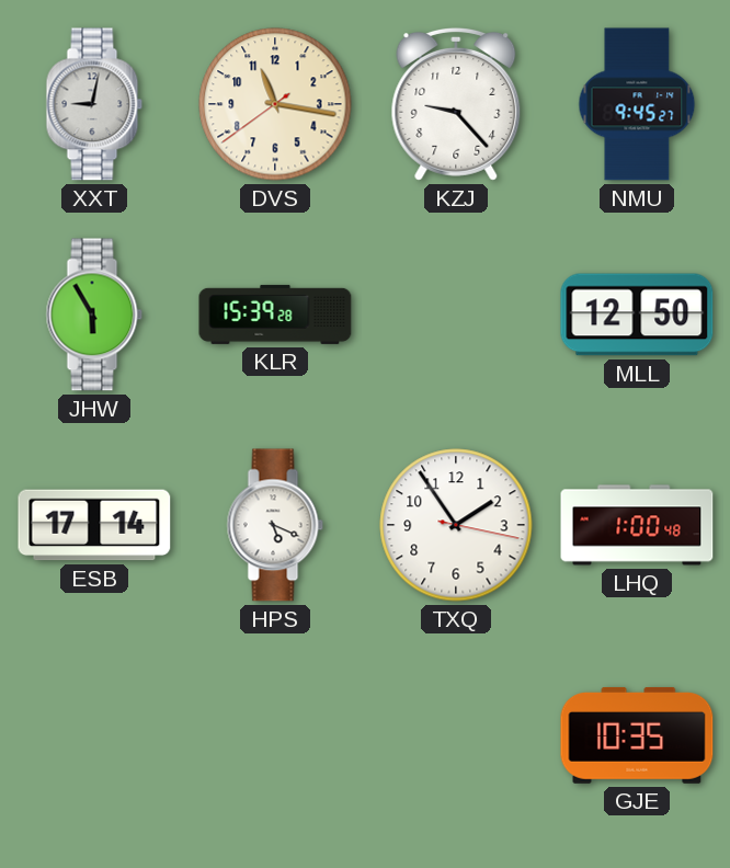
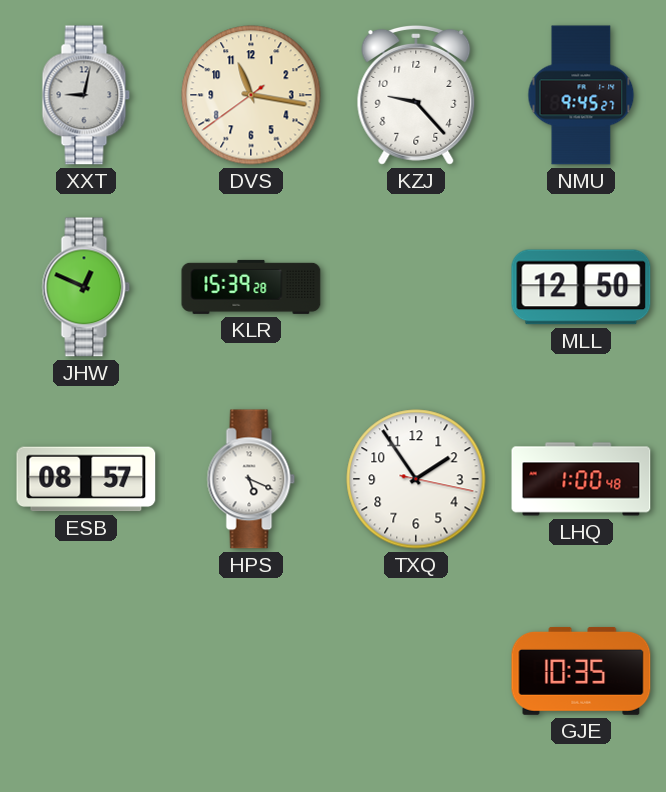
JHW: 5:55 -> 12:49
ESB: 17:14 -> 08:57
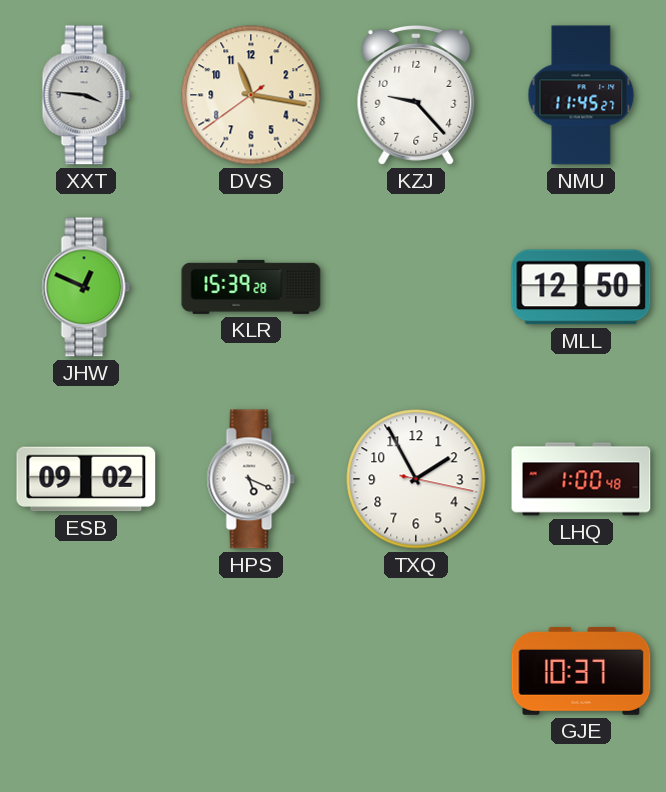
XXT: 9:02 -> 3:46
NMU: 9:45 -> 11:45
ESB: 08:57 -> 09:02
TXQ: 1:54 -> 1:55
GJE: 10:35 -> 10:37
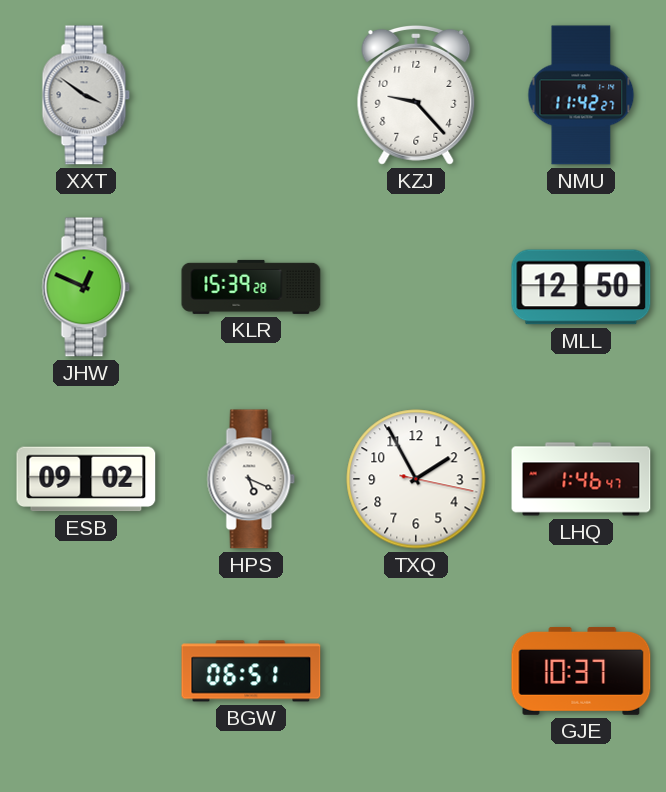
XXT: 3:46 -> 3:51
DVS: 11:16 -> none
NMU: 11:45 -> 11:42
LHQ: 1:00 -> 1:46
BGW: none -> 06:51
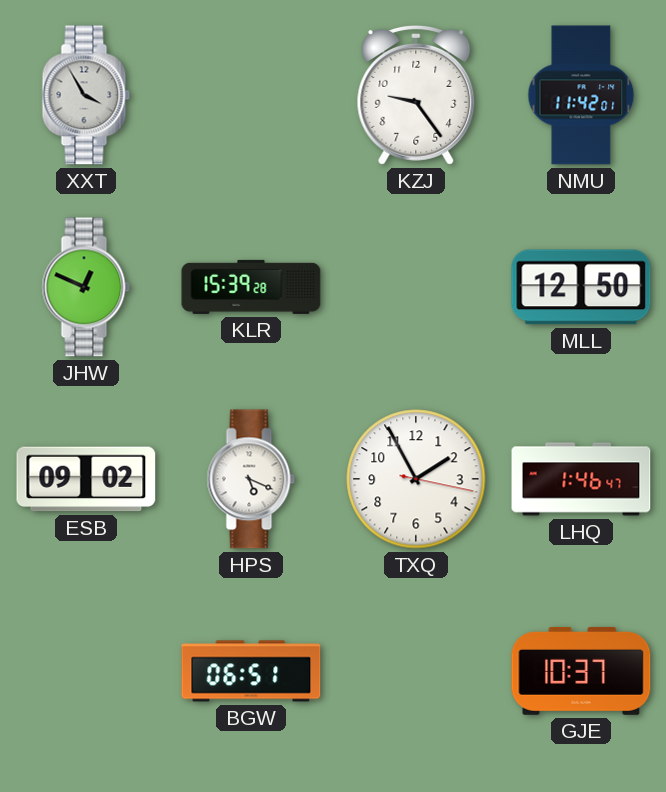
XXT: 3:51 -> 3:55
KZJ: 9:23 -> 9:24
NMU: 11:42:27 -> 11:42:01
